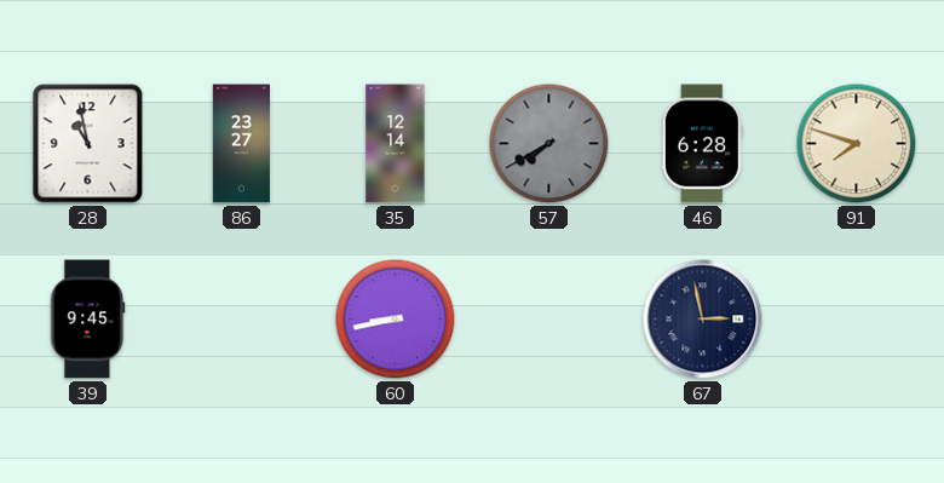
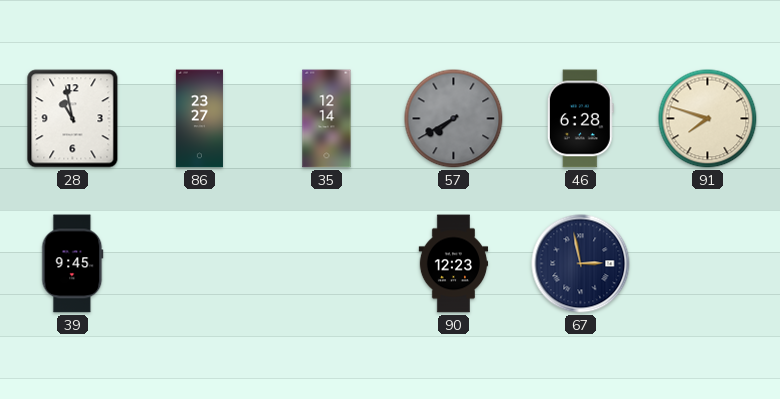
60: 8:43 -> none
90: none -> 12:23
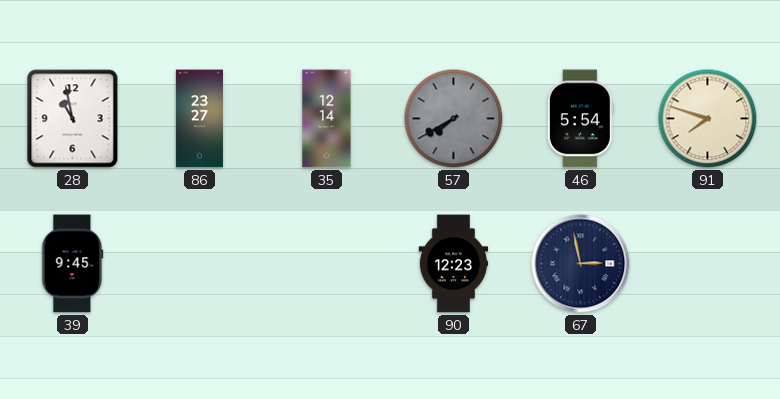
46: 6:28 -> 5:54
